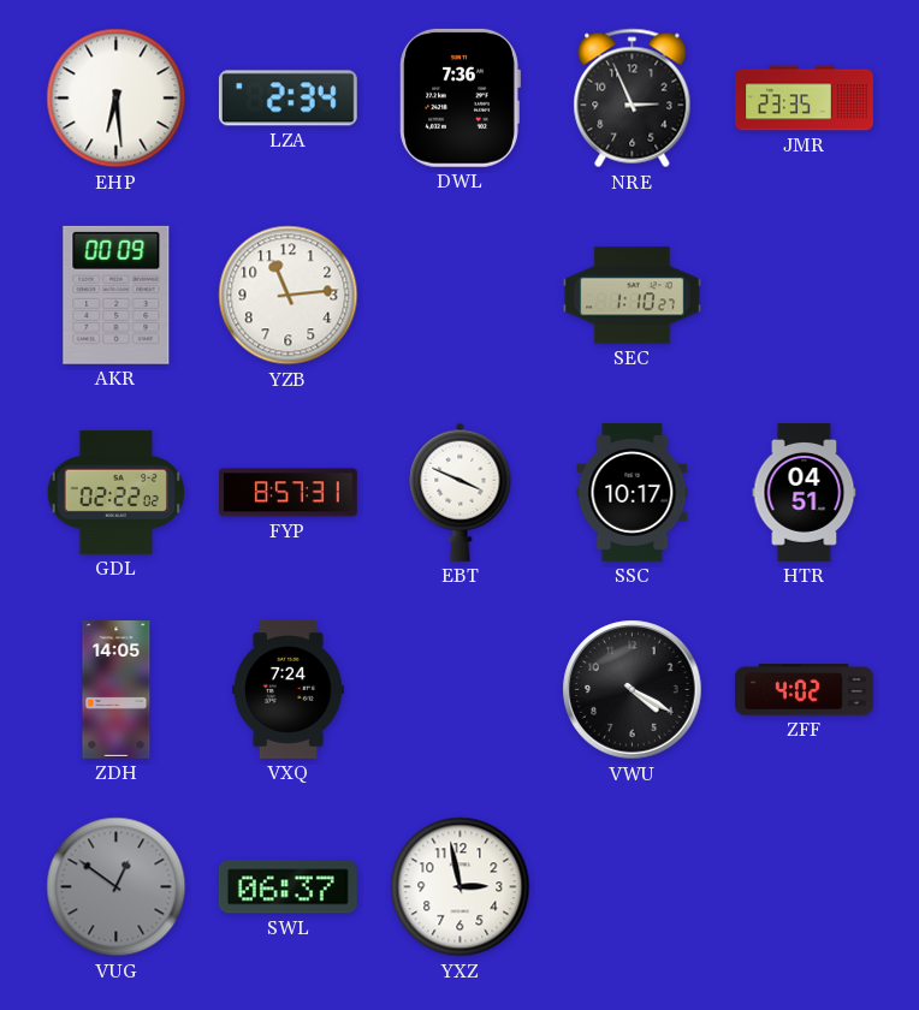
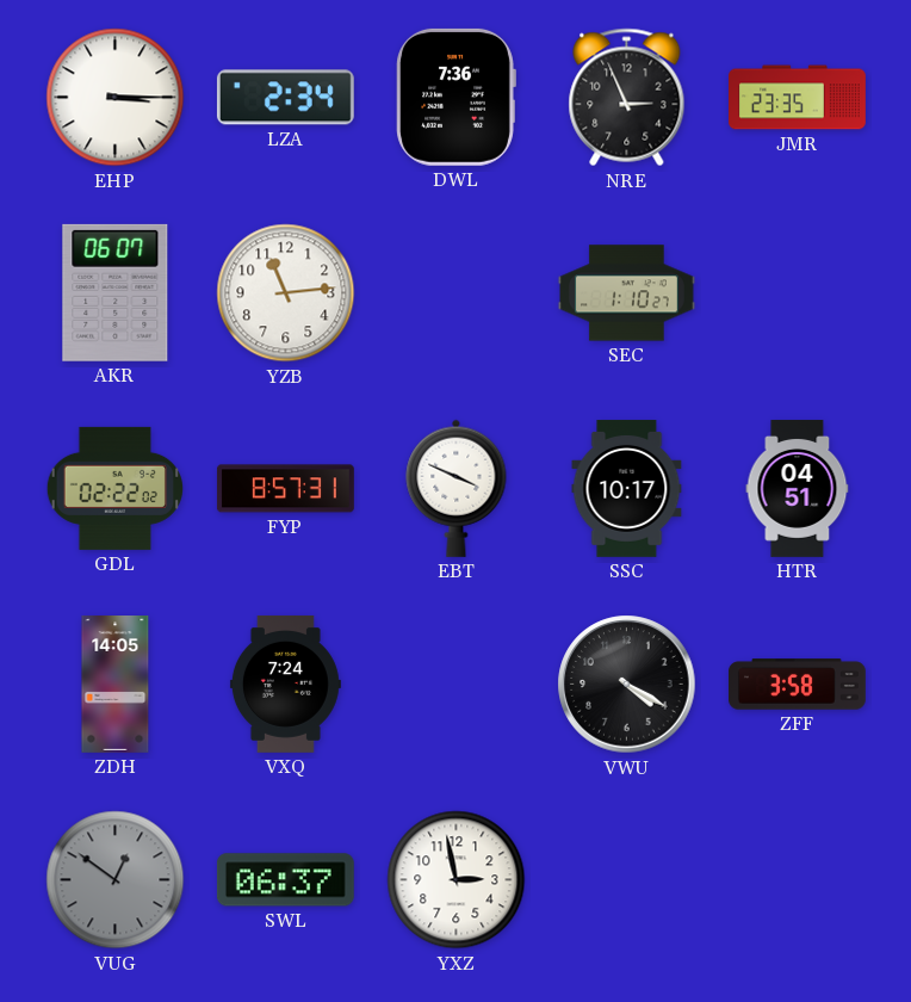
EHP: 6:29 -> 3:15
AKR: 00:09 -> 06:07
ZFF: 4:02 -> 3:58
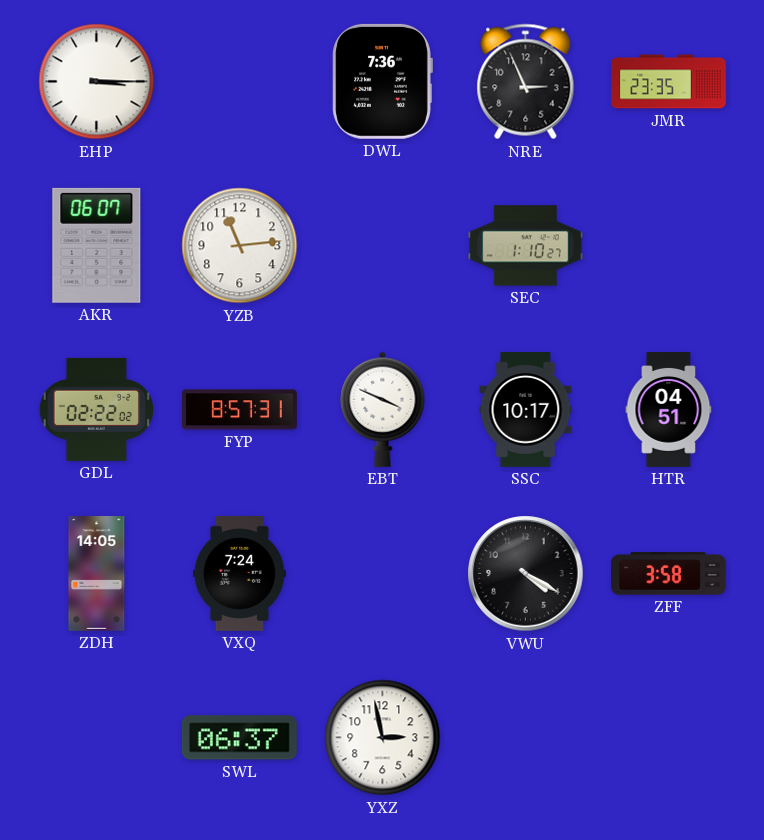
LZA: 2:34 -> none
VUG: 12:51 -> none
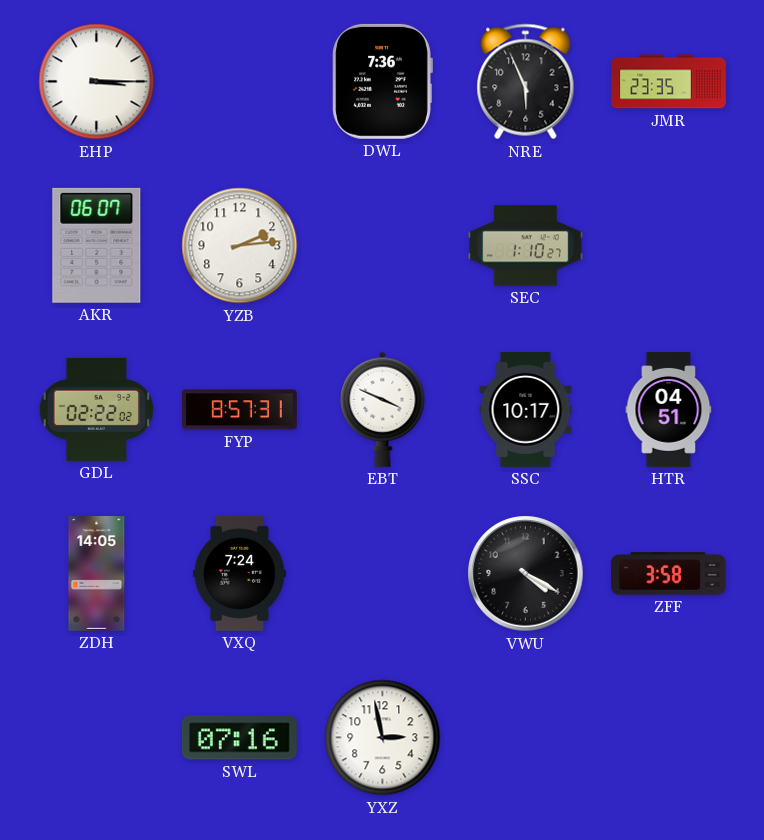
NRE: 2:56 -> 5:56
YZB: 11:14 -> 2:14
SWL: 06:37 -> 07:16
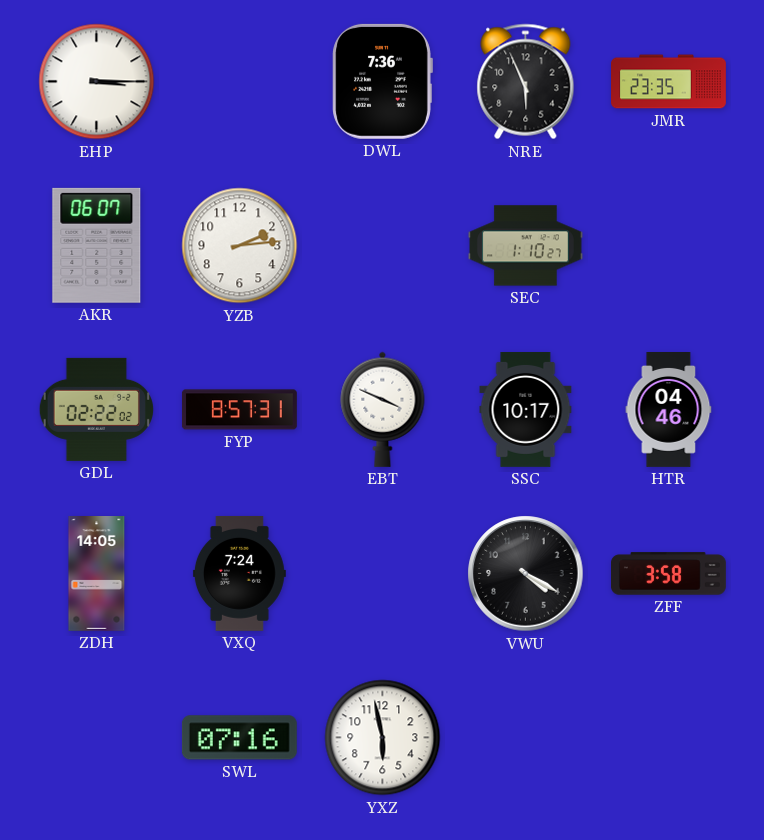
HTR: 04:51 -> 04:46
YXZ: 2:58 -> 5:58
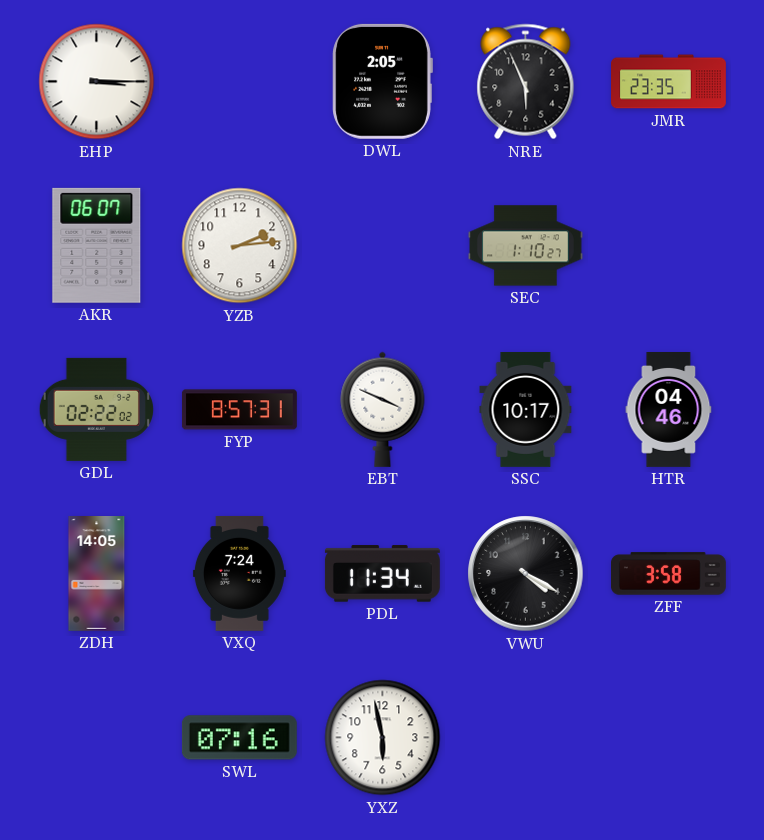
DWL: 7:36 -> 2:05
PDL: none -> 11:34
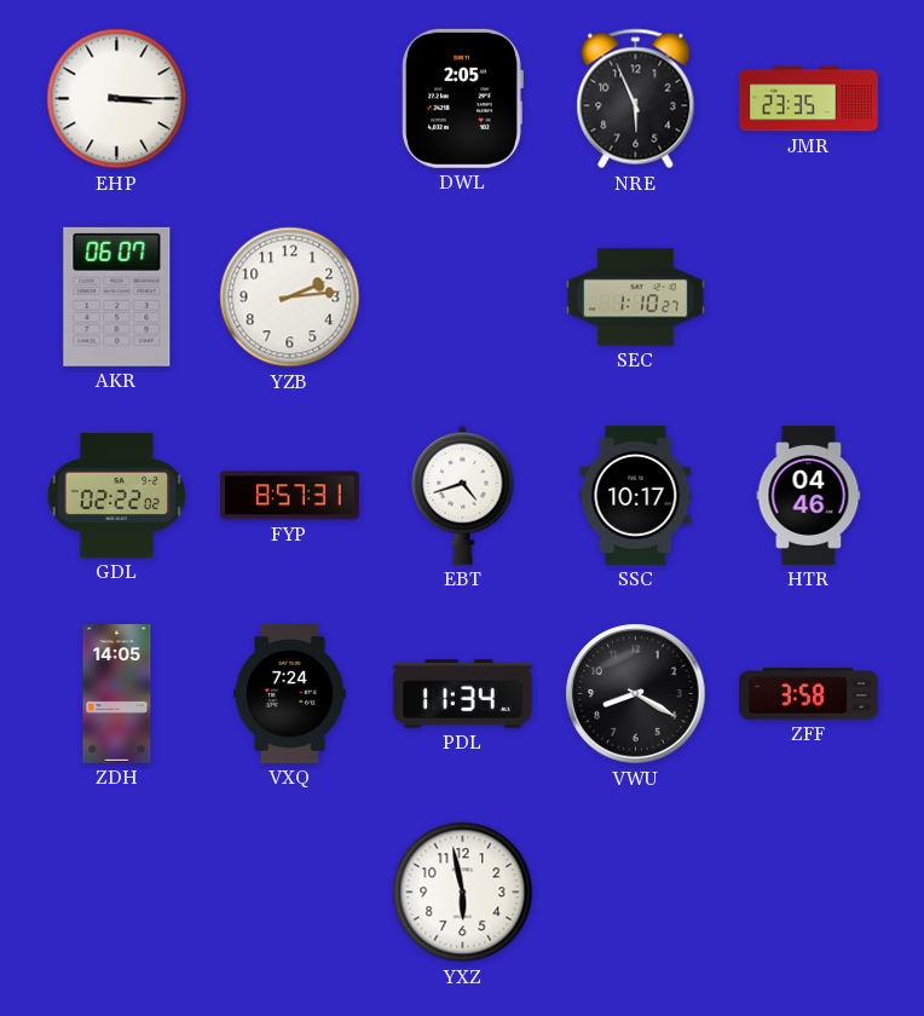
EBT: 3:49 -> 4:42
VWU: 4:20 -> 8:20
SWL: 07:16 -> none
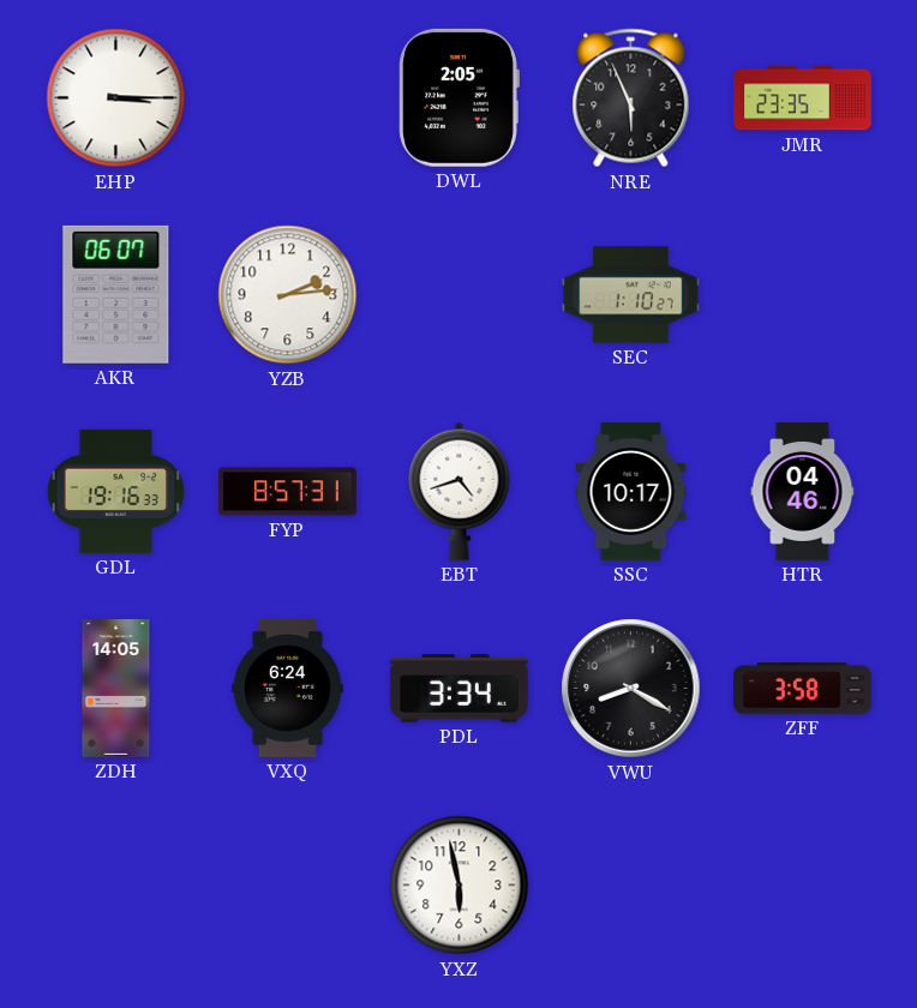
GDL: 02:22 -> 19:16
VXQ: 7:24 -> 6:24
PDL: 11:34 -> 3:34
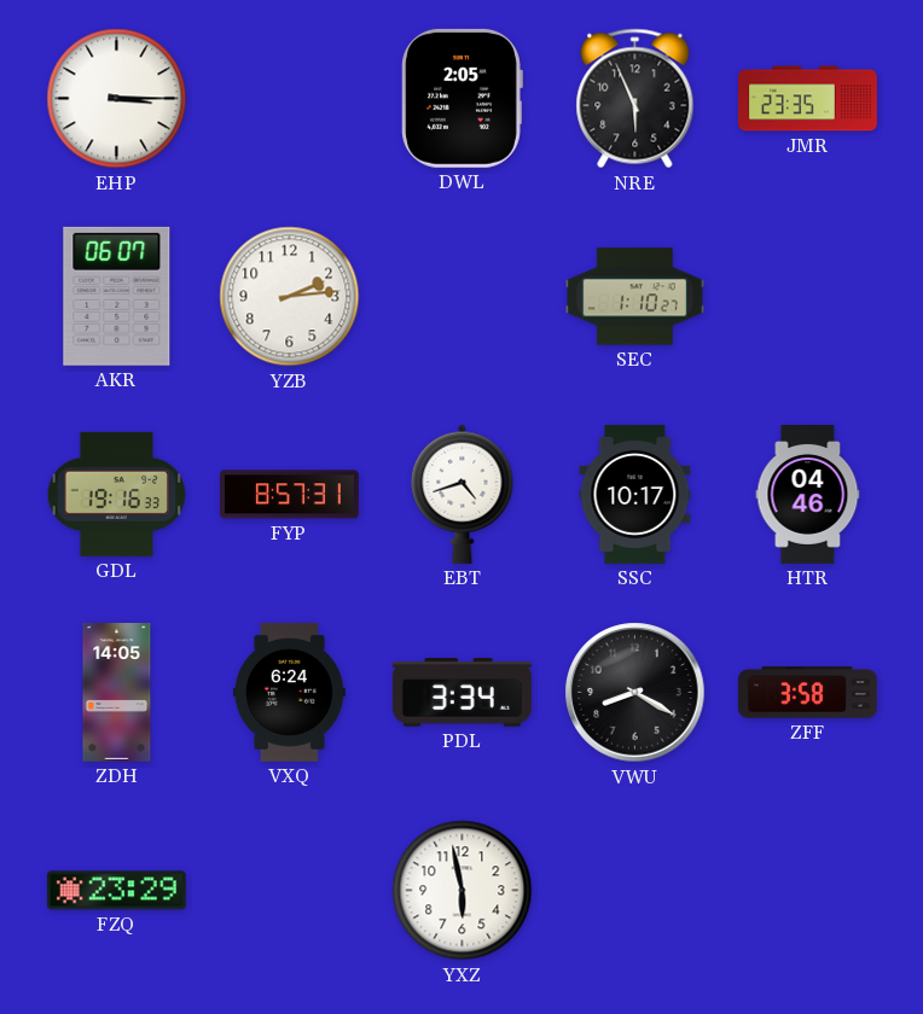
FZQ: none -> 23:29
